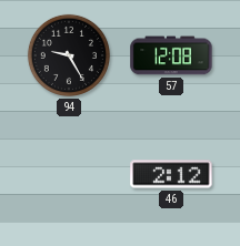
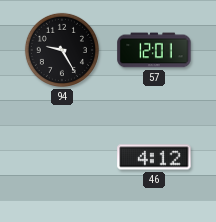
57: 12:08 -> 12:01
46: 2:12 -> 4:12
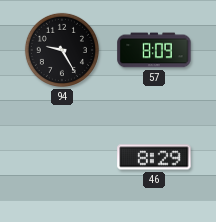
57: 12:01 -> 8:09
46: 4:12 -> 8:29
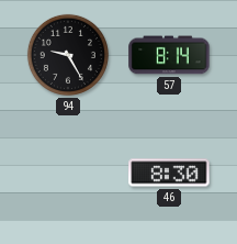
57: 8:09 -> 8:14
46: 8:29 -> 8:30
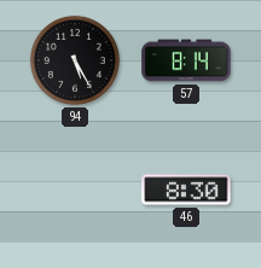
94: 9:25 -> 5:25
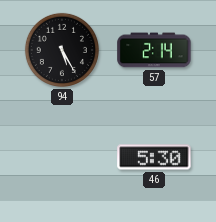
57: 8:14 -> 2:14
46: 8:30 -> 5:30
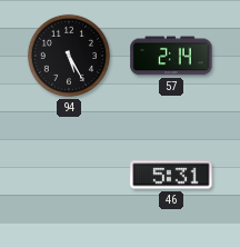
46: 5:30 -> 5:31
